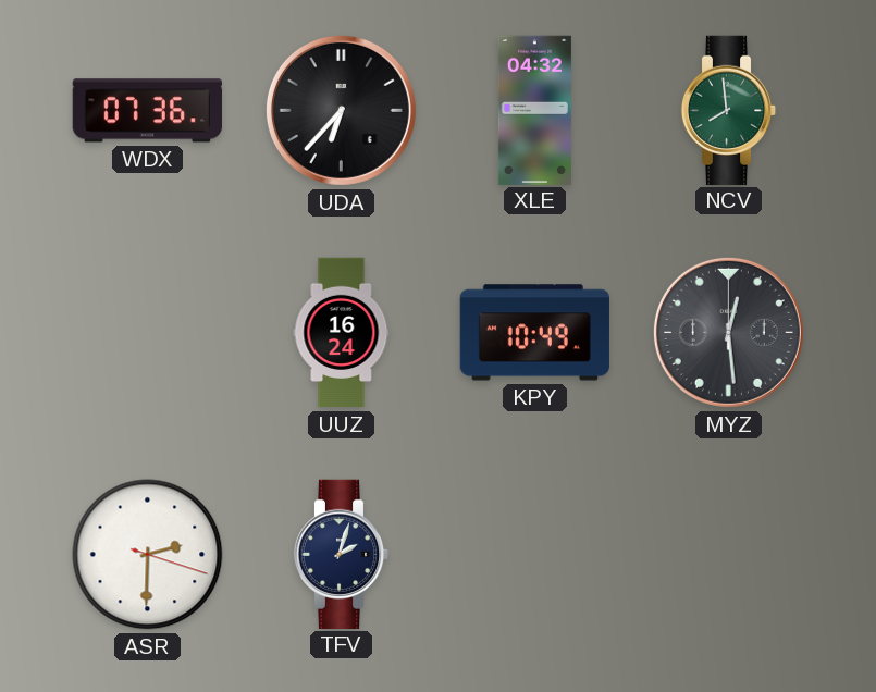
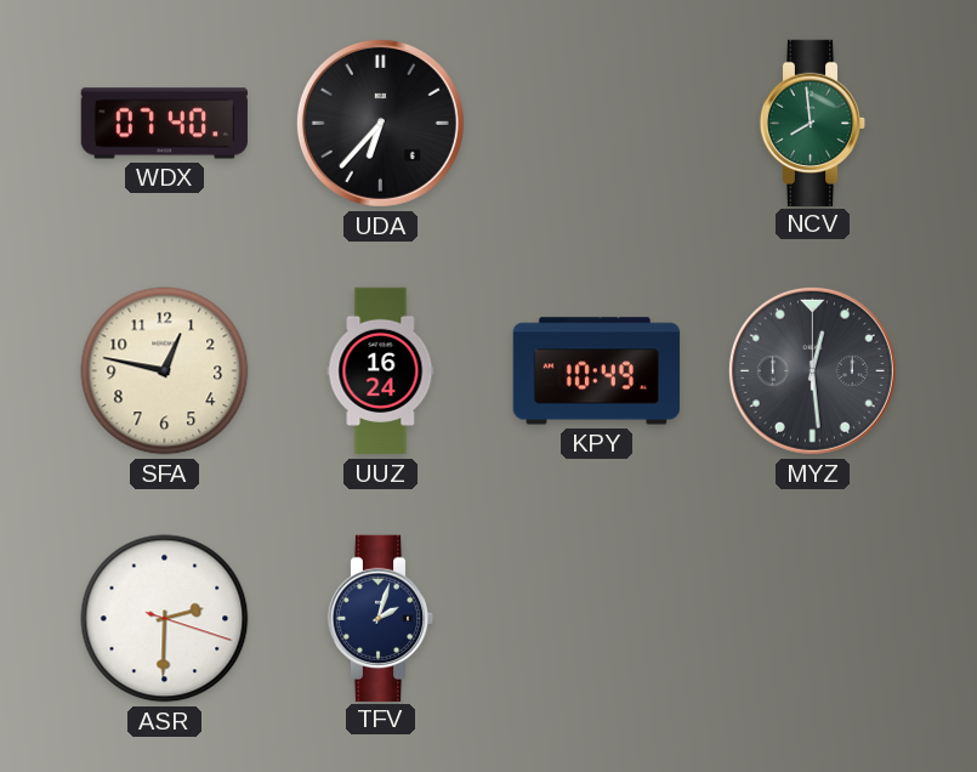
WDX: 07:36 -> 07:40
XLE: 04:32 -> none
SFA: none -> 12:47
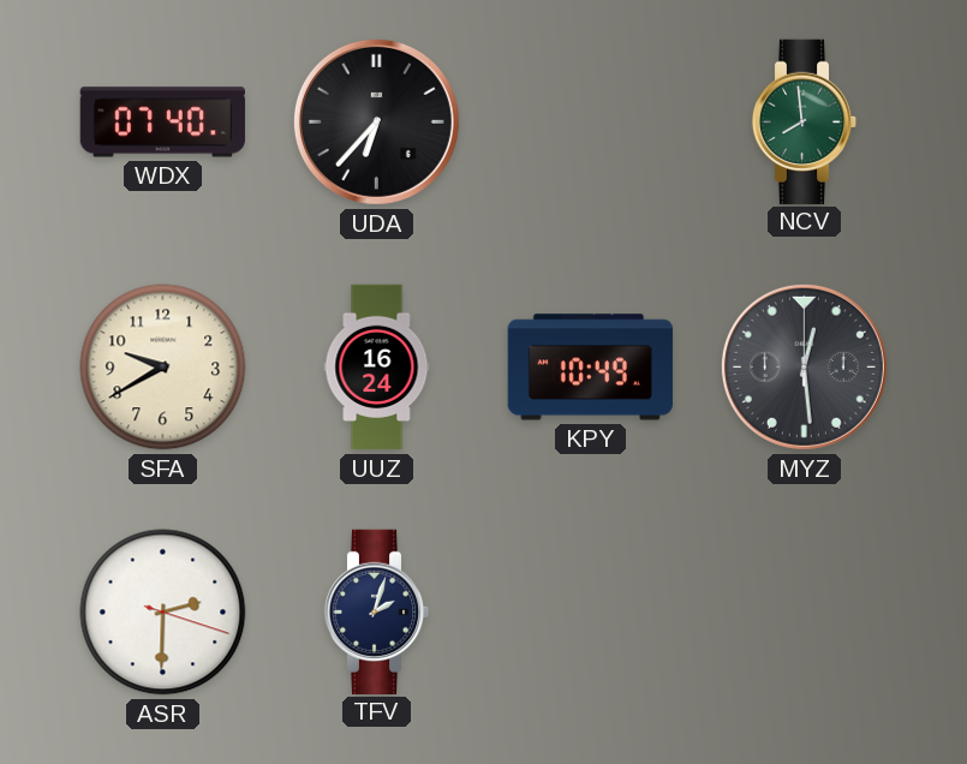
SFA: 12:47 -> 9:40
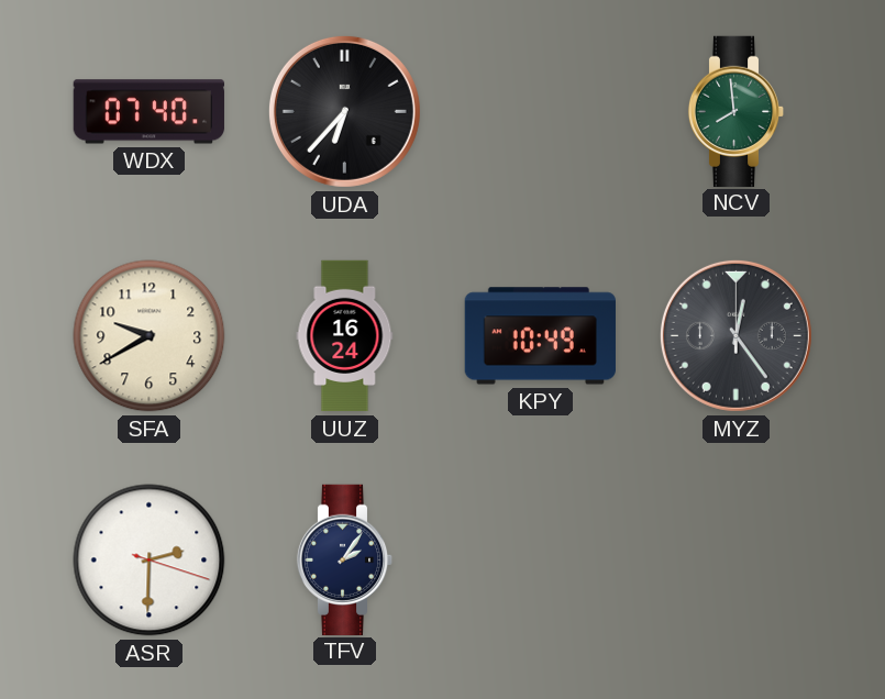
MYZ: 12:29 -> 12:24
TFV: 2:03 -> 2:06
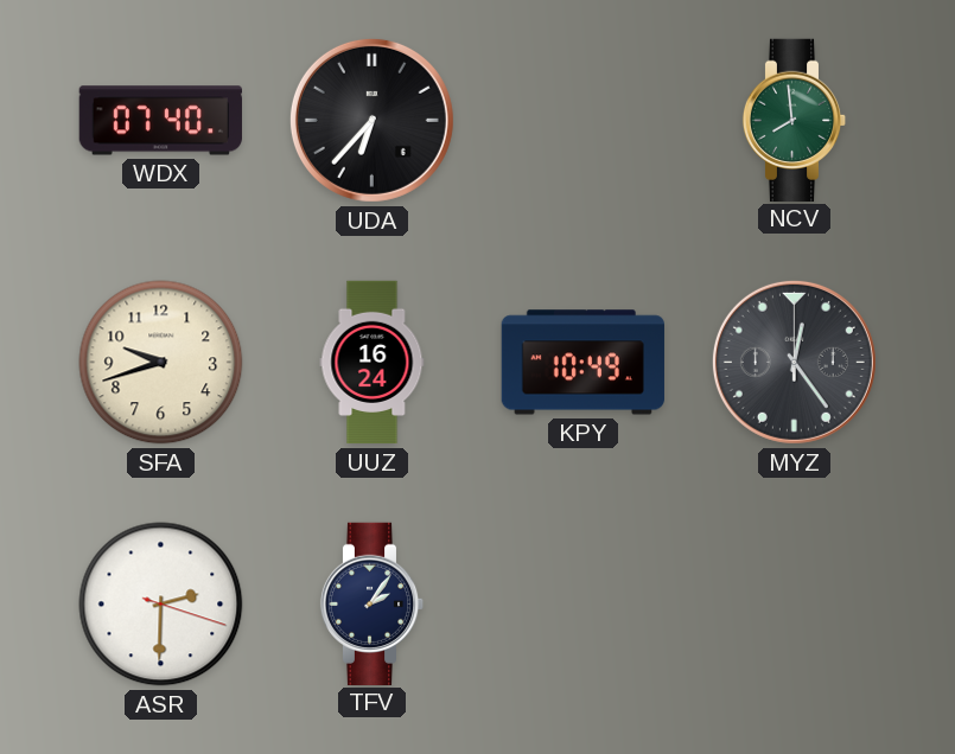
SFA: 9:40 -> 9:42
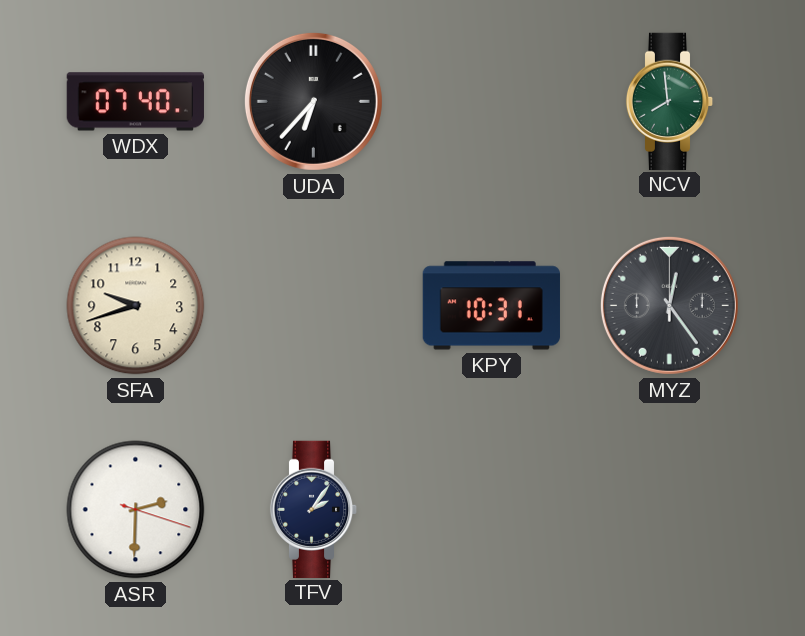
UUZ: 16:24 -> none
KPY: 10:49 -> 10:31
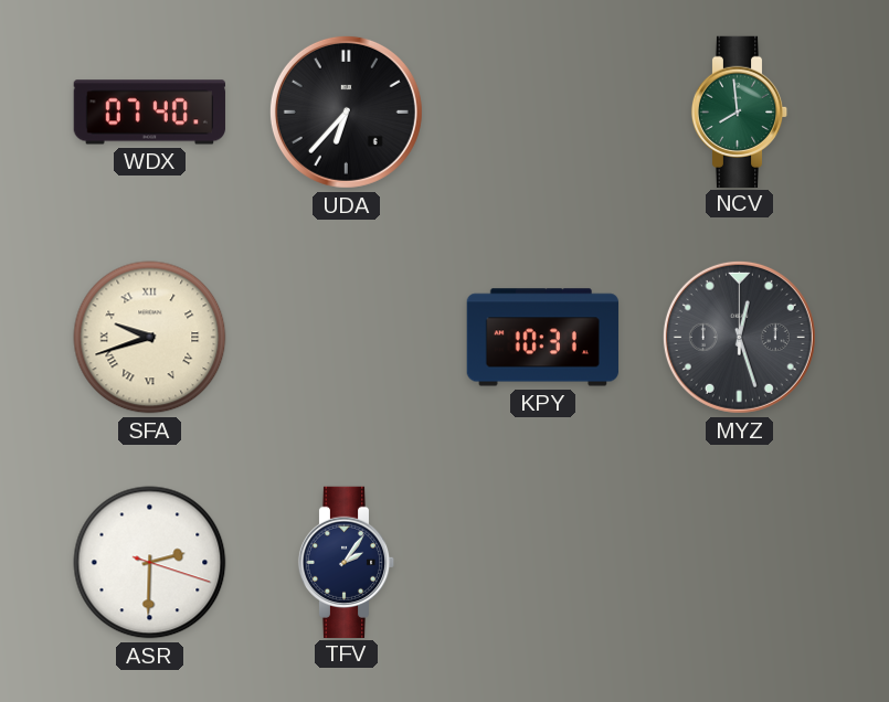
SFA numerals: Arabic -> Roman
MYZ: 12:24 -> 12:27
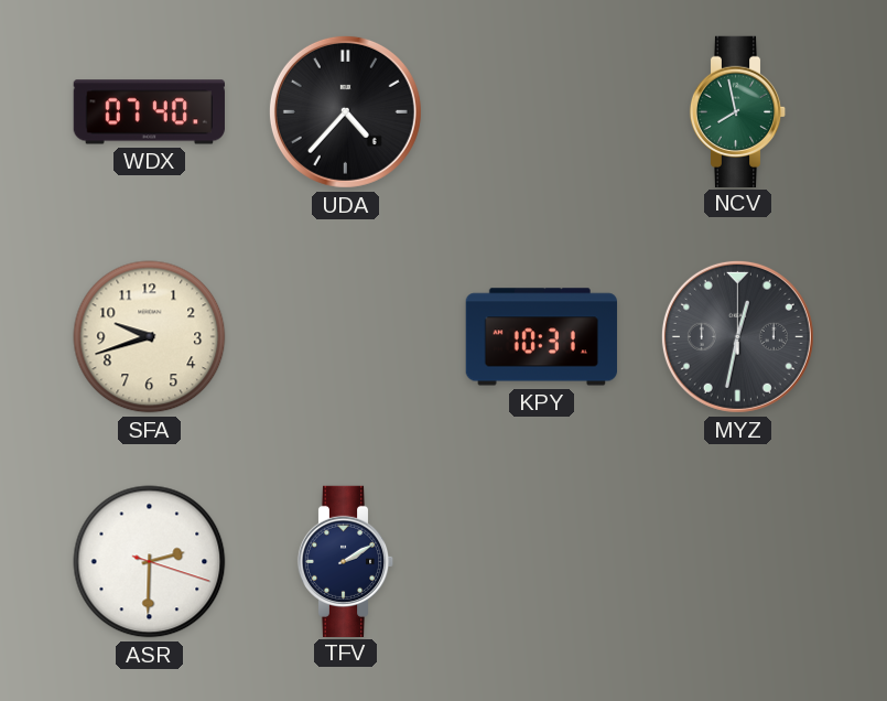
UDA: 6:37 -> 4:37
NCV: 7:59 -> 7:58
SFA numerals: Roman -> Arabic
MYZ: 12:27 -> 12:32
TFV: 2:06 -> 2:10
